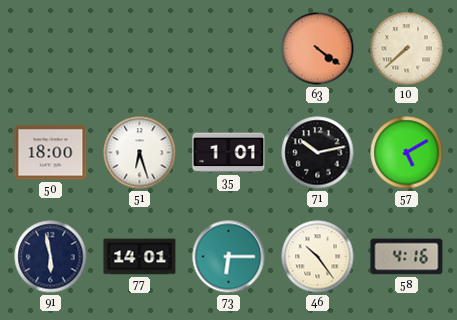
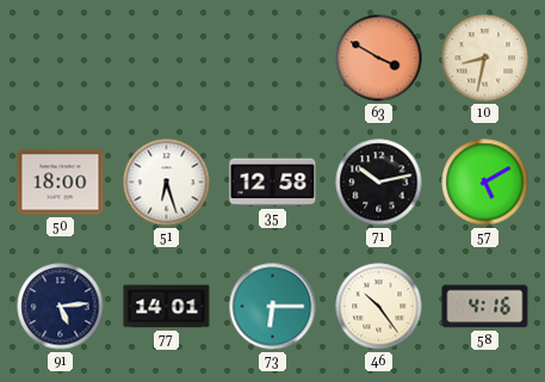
63: 4:21 -> 3:50
10: 7:38 -> 8:32
35: 1:01 -> 12:58
91: 5:58 -> 5:14
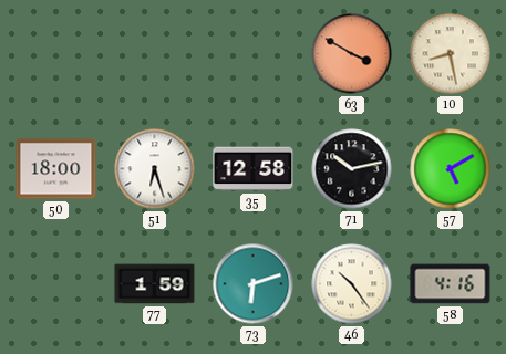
10: 8:32 -> 8:28
91: 5:14 -> none
77: 14:01 -> 1:59
73: 6:15 -> 6:12
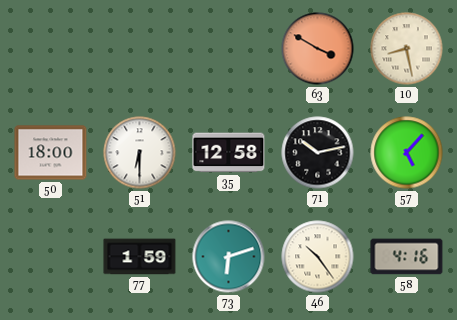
51: 6:27 -> 6:30
57: 5:10 -> 5:07
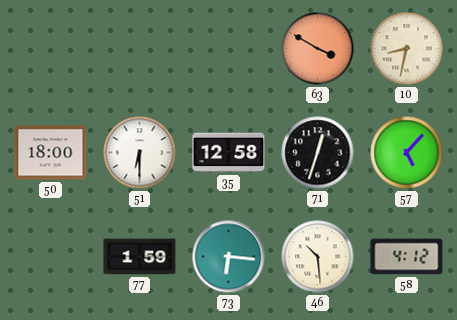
10: 8:28 -> 8:32
71: 10:13 -> 12:33
73: 6:12 -> 6:16
46: 10:24 -> 10:29
58: 4:16 -> 4:12
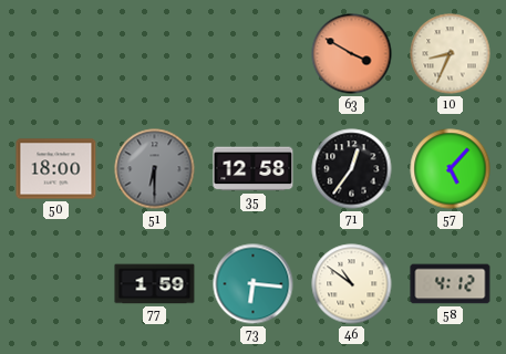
10: 8:32 -> 8:34
51 dial: white -> grey
71: 12:33 -> 12:36
46: 10:29 -> 10:51
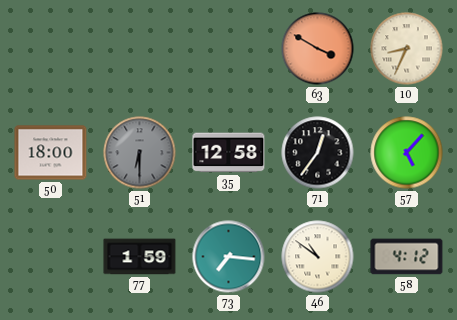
73: 6:16 -> 7:16
